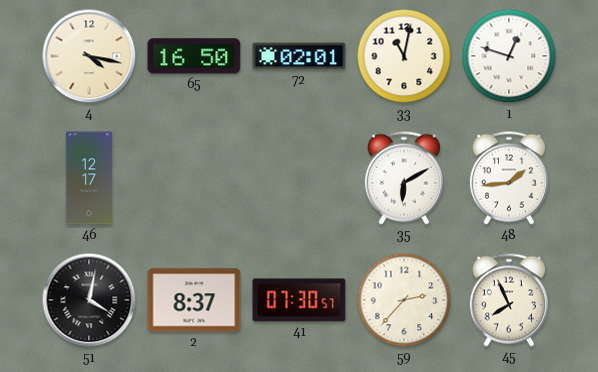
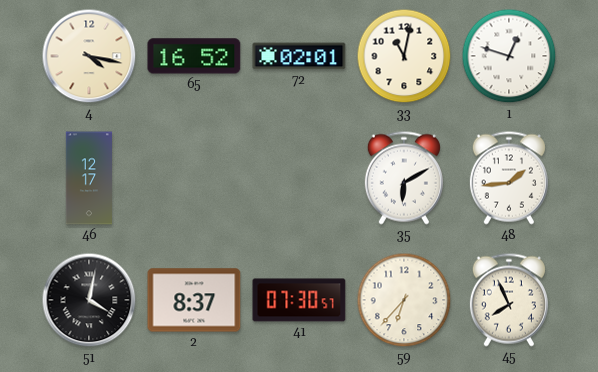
65: 16:50 -> 16:52
59: 2:37 -> 6:37
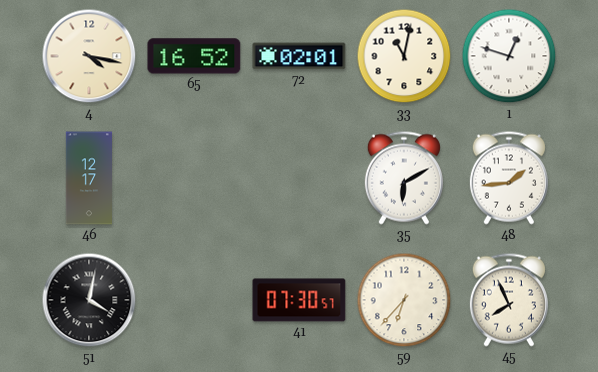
2: 8:37 -> none
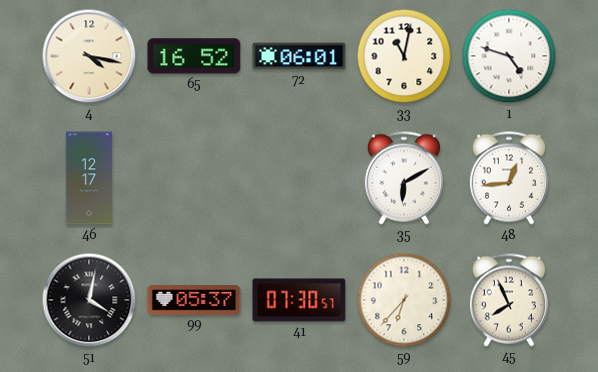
72: 02:01 -> 06:01
1: 12:48 -> 4:48
48: 1:44 -> 12:44
99: none -> 05:37
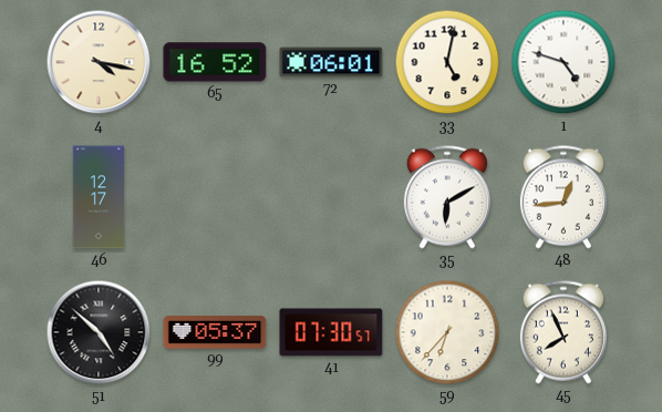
33: 11:02 -> 5:02
51: 4:02 -> 4:52
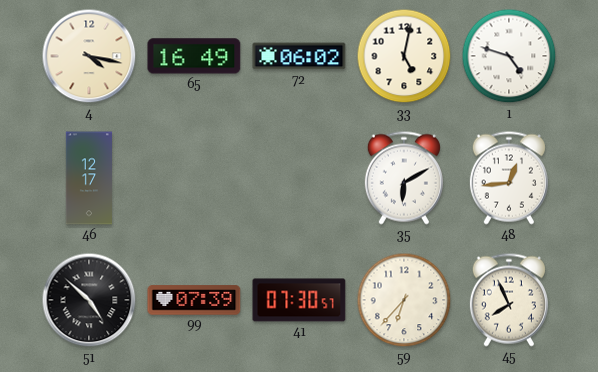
65: 16:52 -> 16:49
72: 06:01 -> 06:02
99: 05:37 -> 07:39
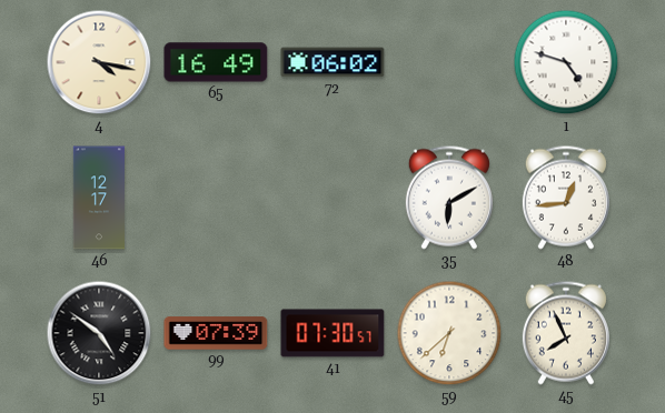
33: 5:02 -> none
51: 4:52 -> 4:51
59: 6:37 -> 6:38
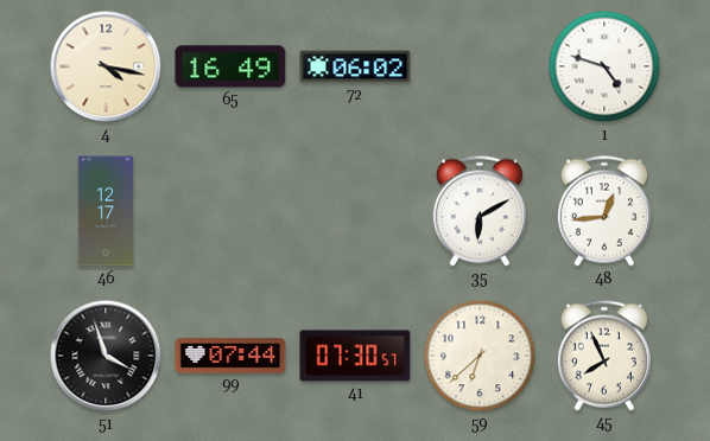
51: 4:51 -> 3:57
99: 07:39 -> 07:44
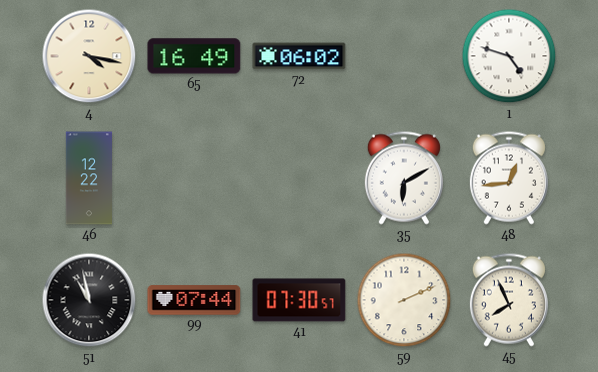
46: 12:17 -> 12:22
51: 3:57 -> 10:58
59: 6:38 -> 2:11
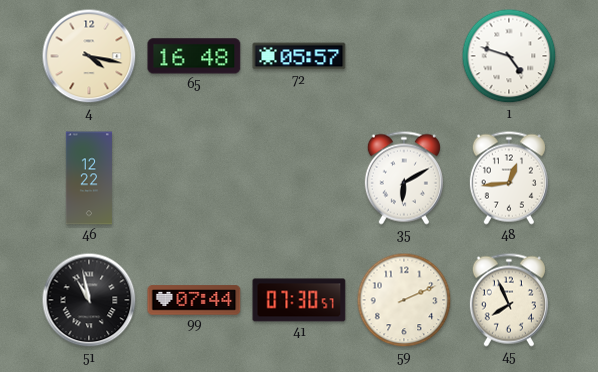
65: 16:49 -> 16:48
72: 06:02 -> 05:57
